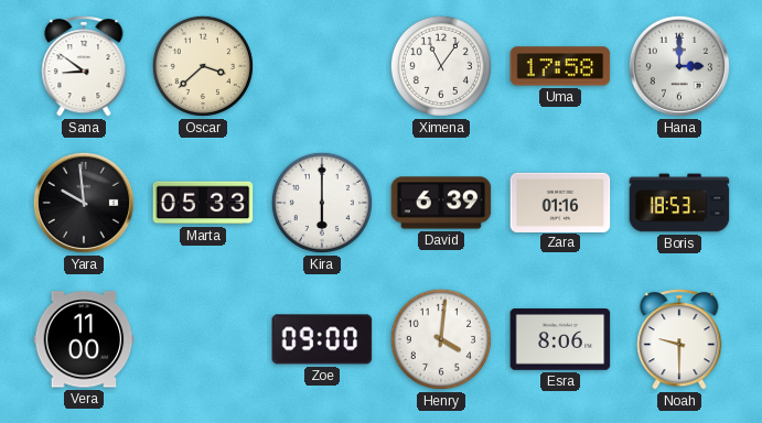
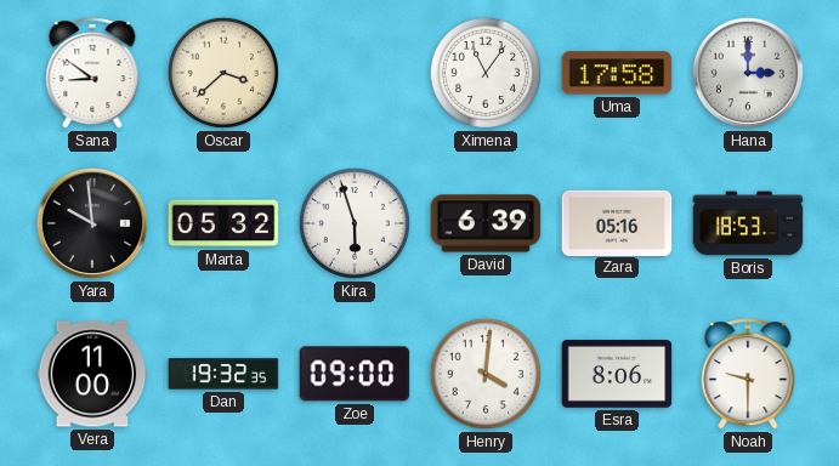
Marta: 05:33 -> 05:32
Kira: 6:00 -> 5:57
Zara: 01:16 -> 05:16
Dan: none -> 19:32
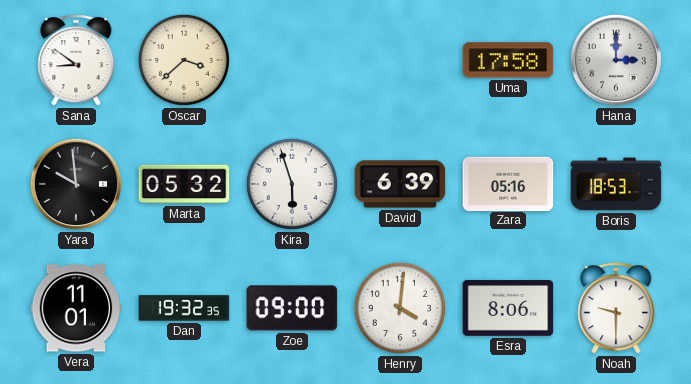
Ximena: 11:06 -> none
Vera: 11:00 -> 11:01
